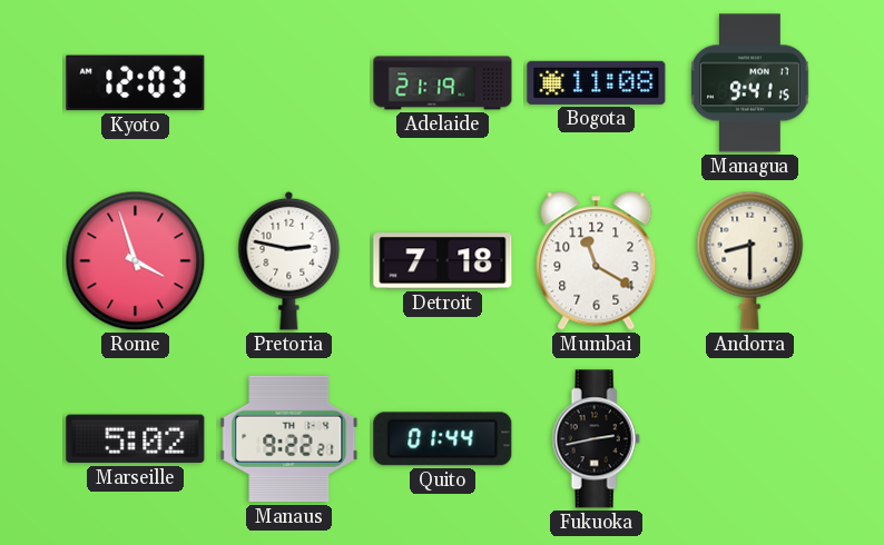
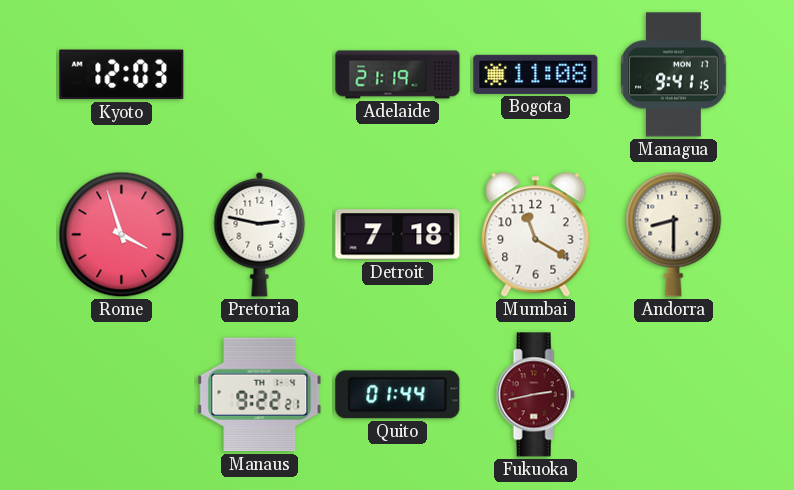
Marseille: 5:02 -> none
Fukuoka dial: black -> burgundy
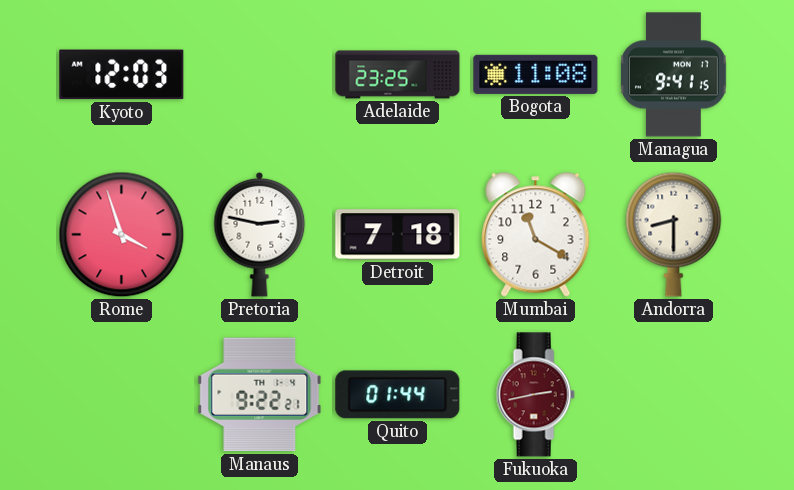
Adelaide: 21:19 -> 23:25
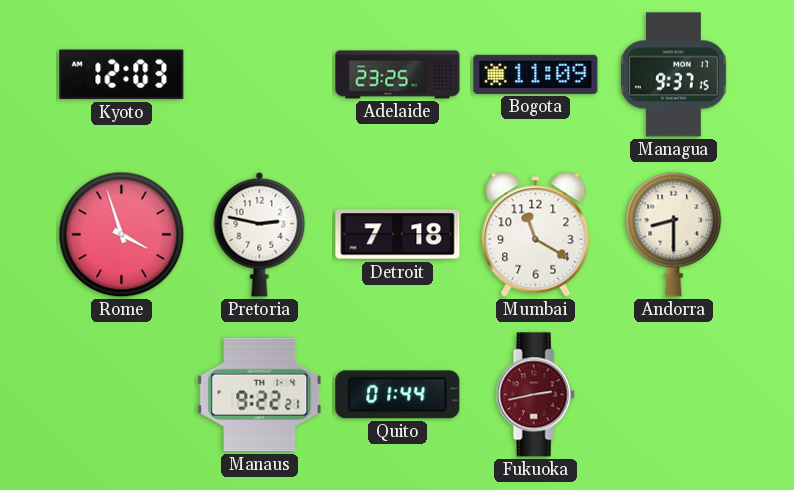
Bogota: 11:08 -> 11:09
Managua: 9:41 -> 9:37
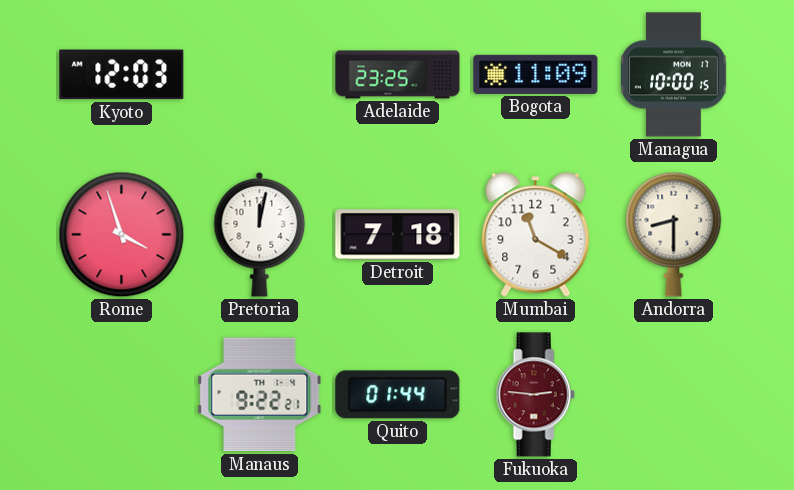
Managua: 9:37 -> 10:00
Pretoria: 2:47 -> 12:02
Fukuoka: 2:43 -> 2:46
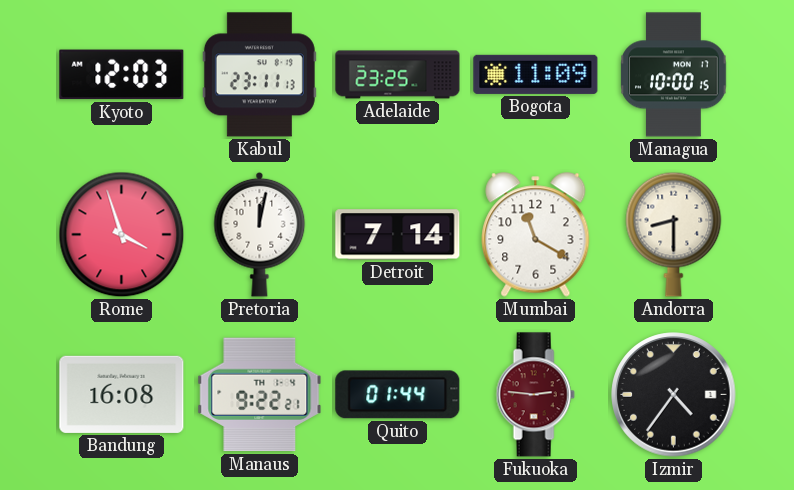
Kabul: none -> 23:11
Detroit: 7:18 -> 7:14
Bandung: none -> 16:08
Izmir: none -> 4:36
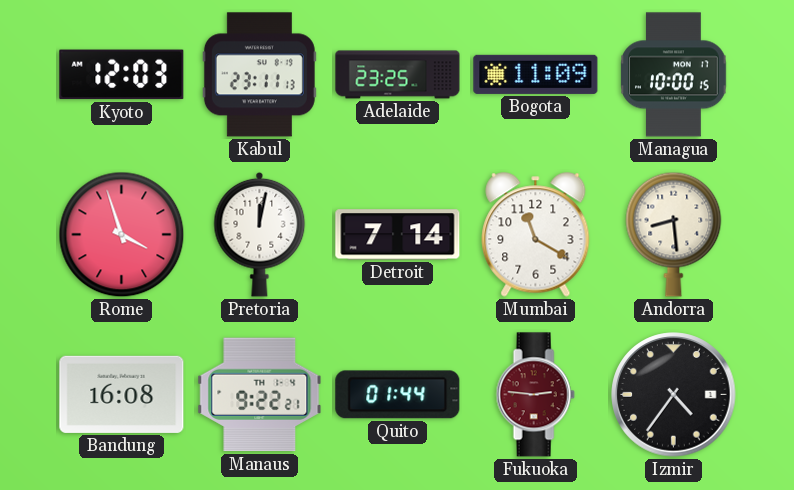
Andorra: 8:30 -> 8:29
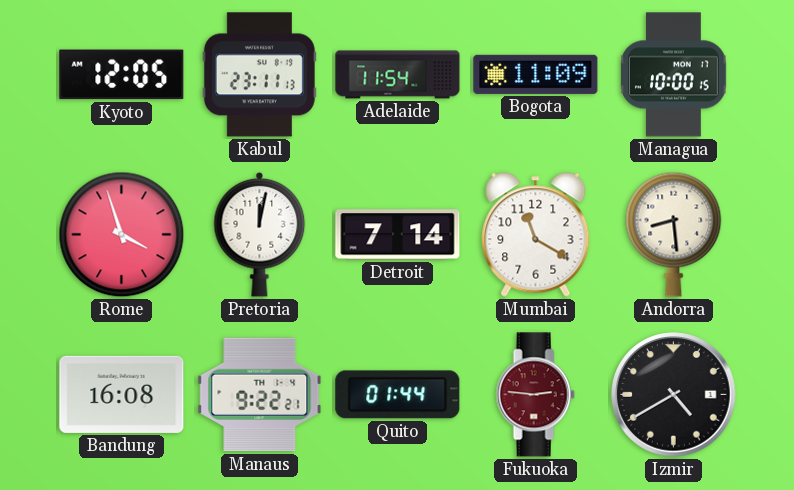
Kyoto: 12:03 -> 12:05
Adelaide: 23:25 -> 11:54
Izmir: 4:36 -> 4:40
